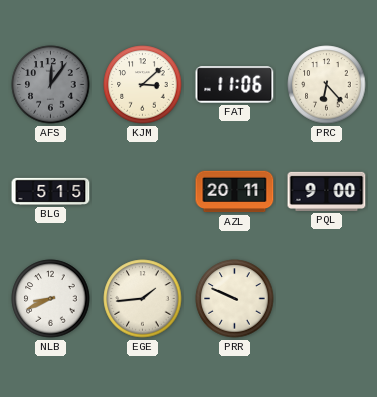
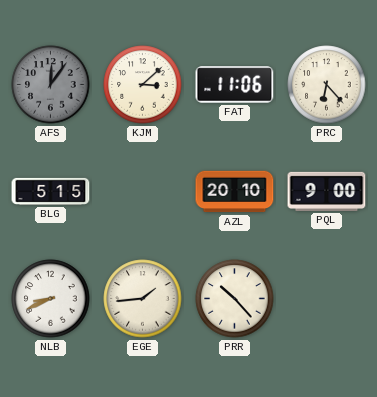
AZL: 20:11 -> 20:10
PRR: 9:49 -> 10:23
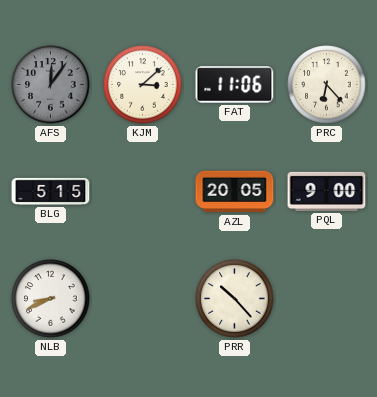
AZL: 20:10 -> 20:05
EGE: 1:44 -> none
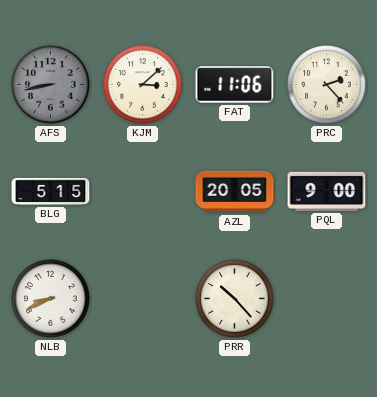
AFS: 12:06 -> 8:43
PRC: 6:23 -> 2:23
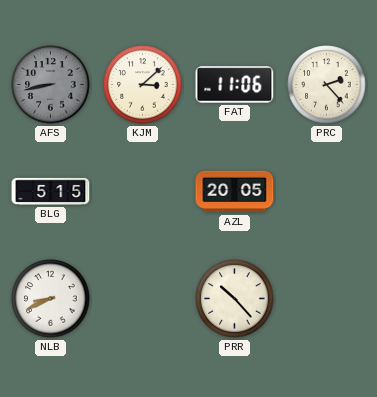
PQL: 9:00 -> none
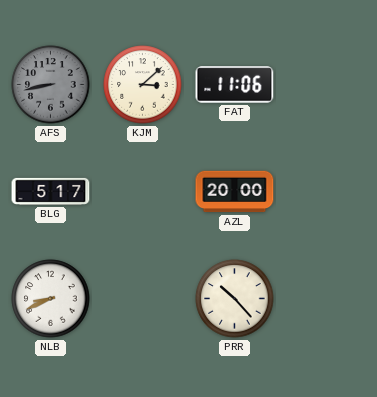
PRC: 2:23 -> none
BLG: 5:15 -> 5:17
AZL: 20:05 -> 20:00
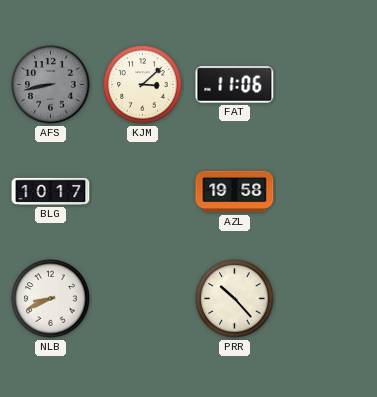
BLG: 5:17 -> 10:17
AZL: 20:00 -> 19:58
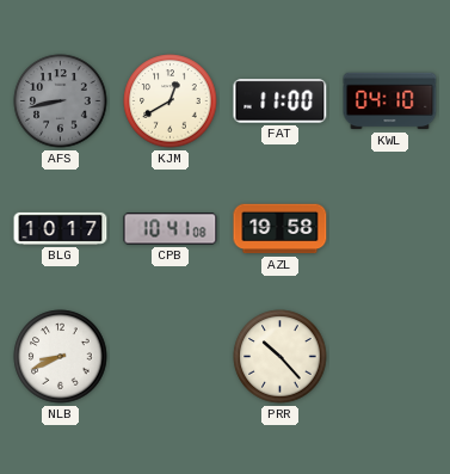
KJM: 3:08 -> 12:40
FAT: 11:06 -> 11:00
KWL: none -> 04:10
CPB: none -> 10:41
